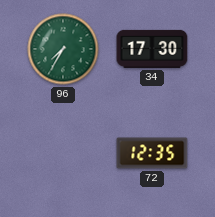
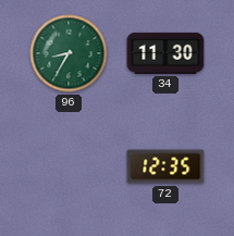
96: 7:35 -> 8:35
34: 17:30 -> 11:30
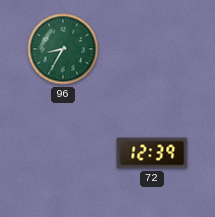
34: 11:30 -> none
72: 12:35 -> 12:39
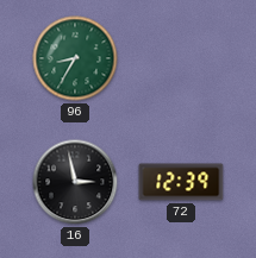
16: none -> 2:58
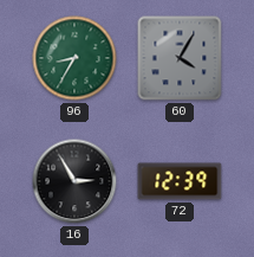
60: none -> 4:05
16: 2:58 -> 2:55
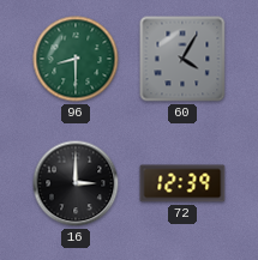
96: 8:35 -> 8:30
16: 2:55 -> 3:00
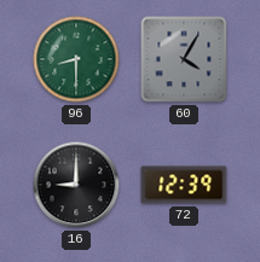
16: 3:00 -> 9:00
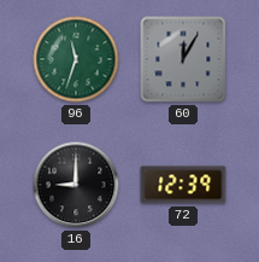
96: 8:30 -> 11:33
60: 4:05 -> 12:05
